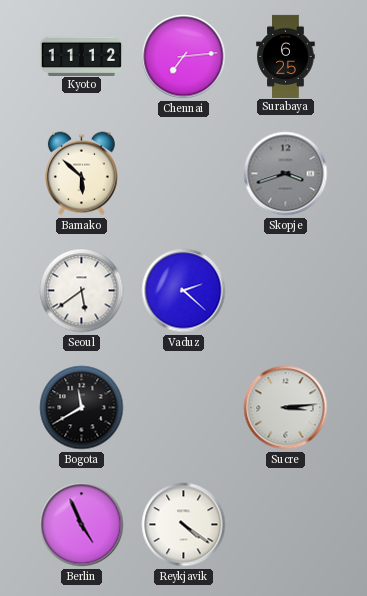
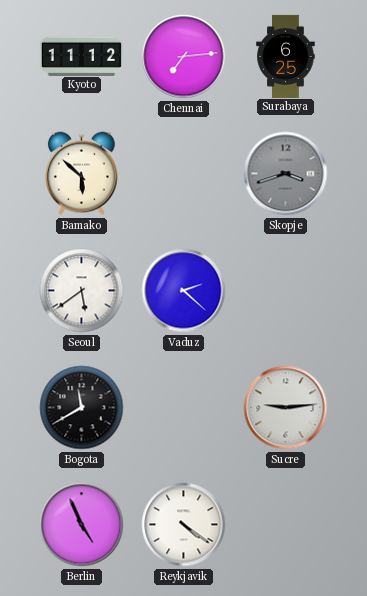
Sucre: 3:14 -> 9:14
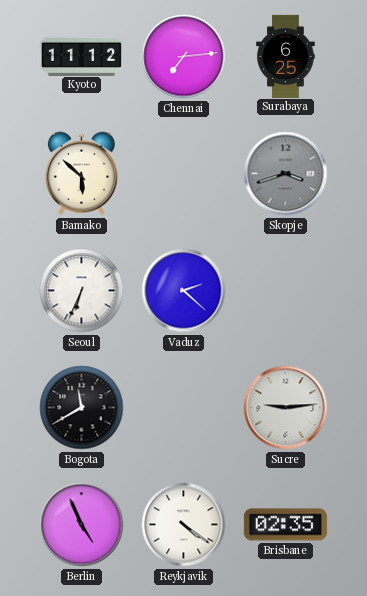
Seoul: 5:39 -> 6:34
Brisbane: none -> 02:35
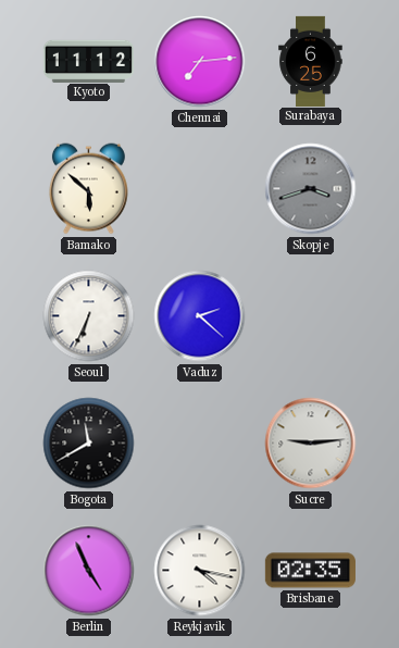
Reykjavik: 4:21 -> 4:17
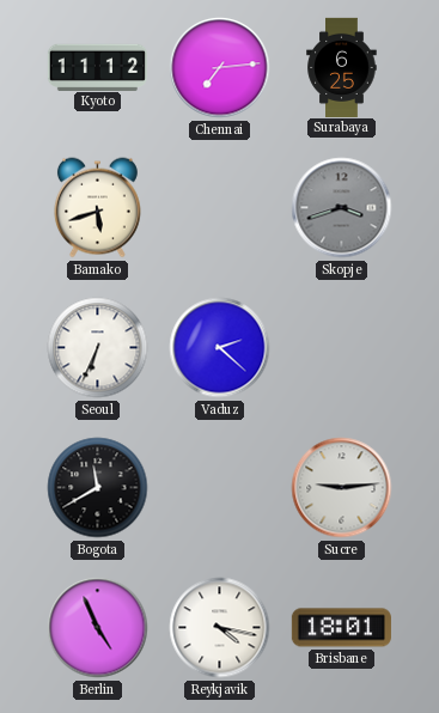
Bamako: 5:52 -> 5:42
Brisbane: 02:35 -> 18:01
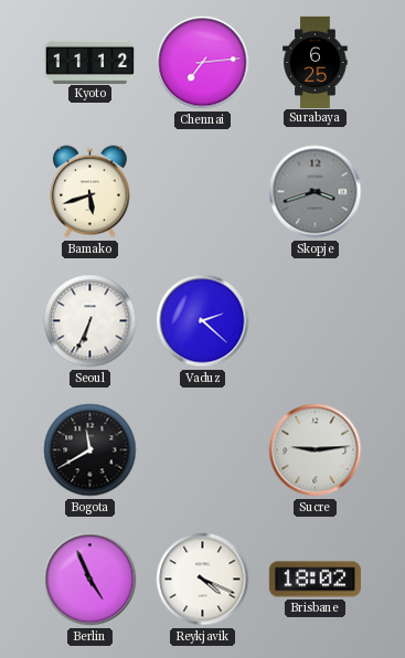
Reykjavik: 4:17 -> 4:19
Brisbane: 18:01 -> 18:02
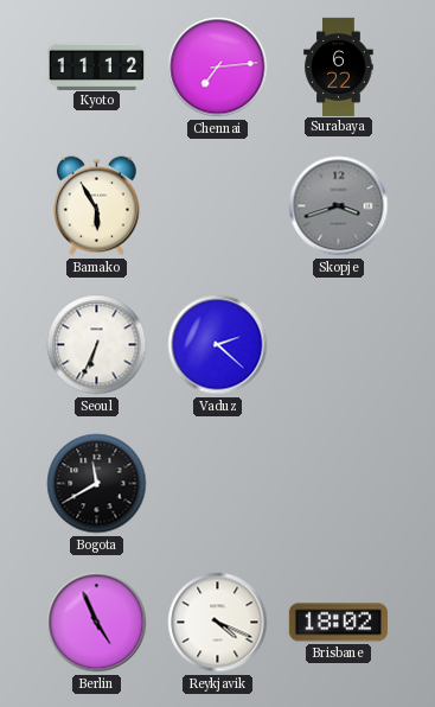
Surabaya: 6:25 -> 6:22
Bamako: 5:42 -> 5:55
Sucre: 9:14 -> none
